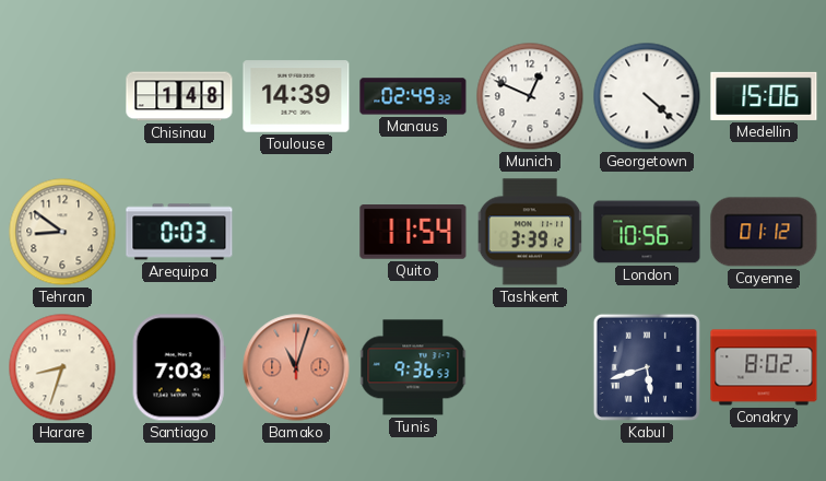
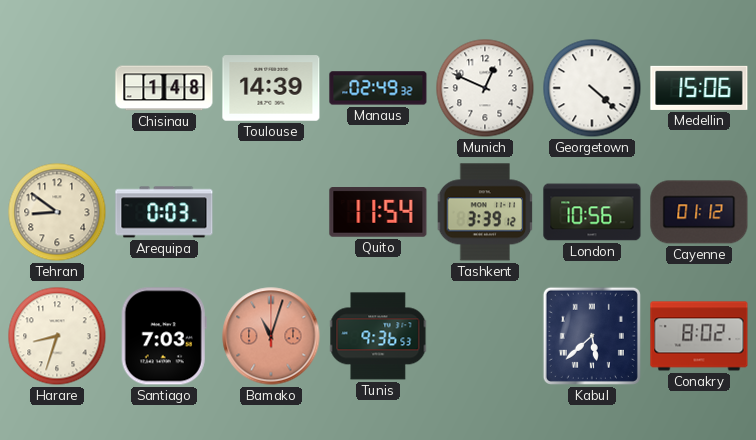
Kabul: 5:42 -> 5:38
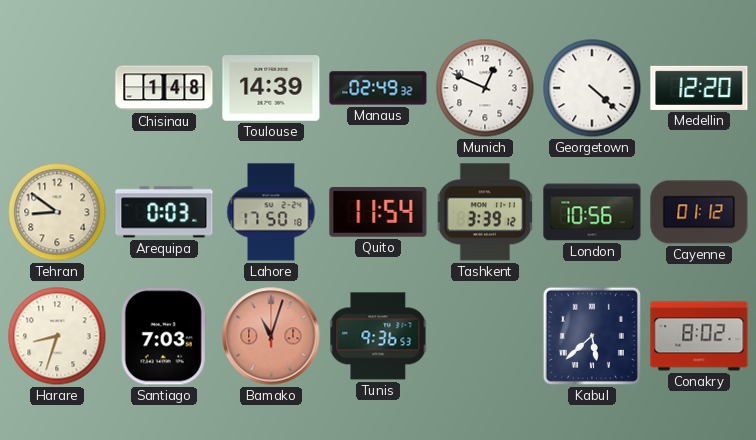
Medellin: 15:06 -> 12:20
Lahore: none -> 17:50
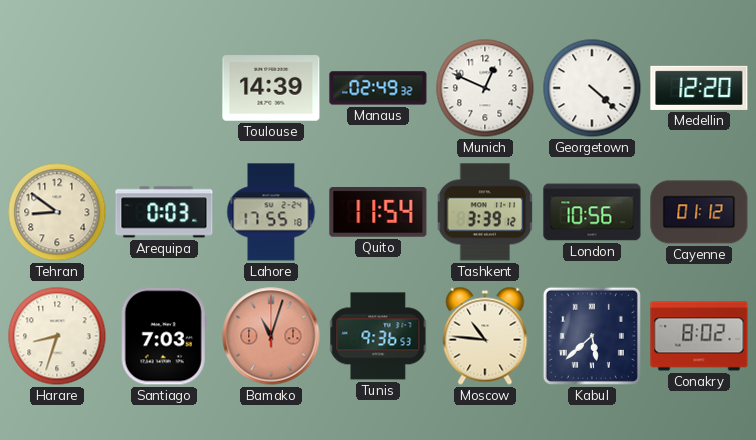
Chisinau: 1:48 -> none
Lahore: 17:50 -> 17:55
Moscow: none -> 10:46
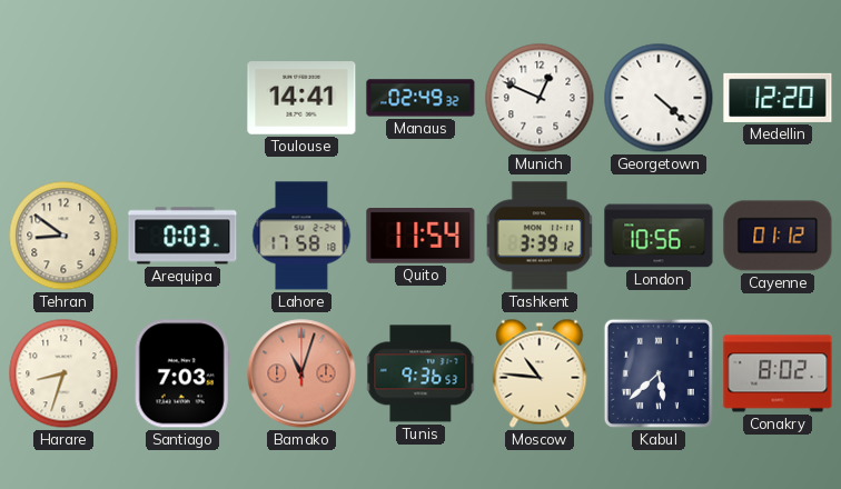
Toulouse: 14:39 -> 14:41
Lahore: 17:55 -> 17:58
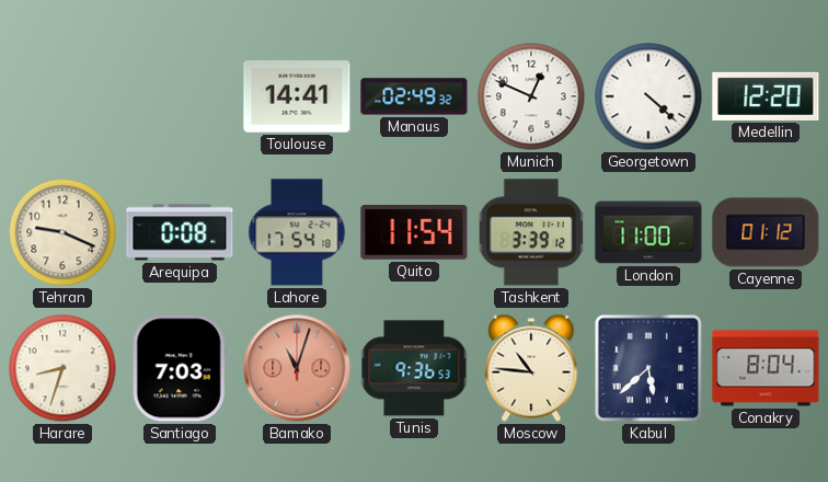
Tehran: 8:51 -> 9:19
Arequipa: 0:03 -> 0:08
Lahore: 17:58 -> 17:54
London: 10:56 -> 11:00
Conakry: 8:02 -> 8:04
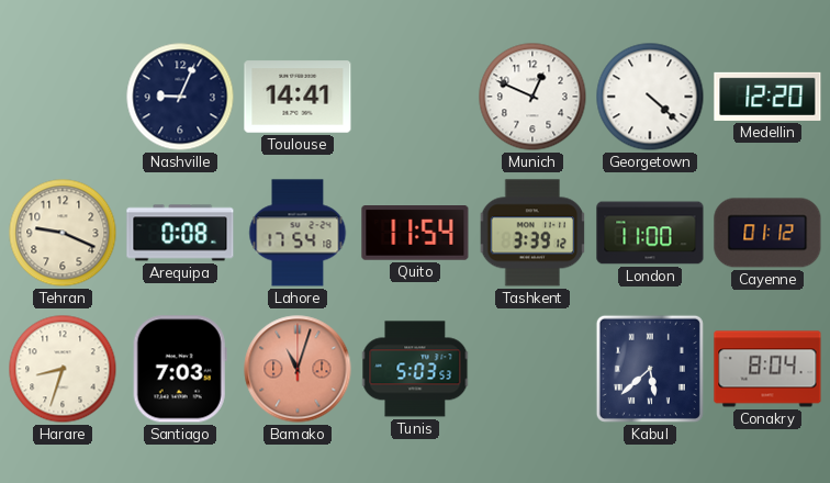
Nashville: none -> 9:04
Manaus: 02:49 -> none
Tunis: 9:36 -> 5:03
Moscow: 10:46 -> none
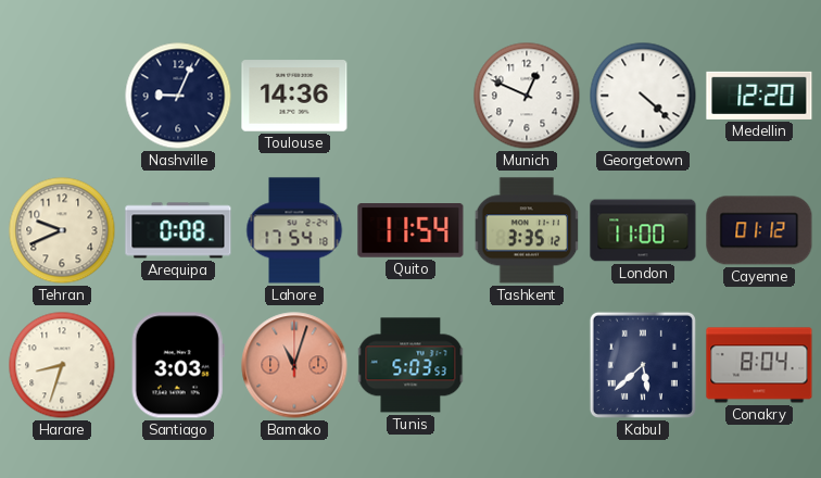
Toulouse: 14:41 -> 14:36
Tehran: 9:19 -> 9:41
Tashkent: 3:39 -> 3:35
Santiago: 7:03 -> 3:03
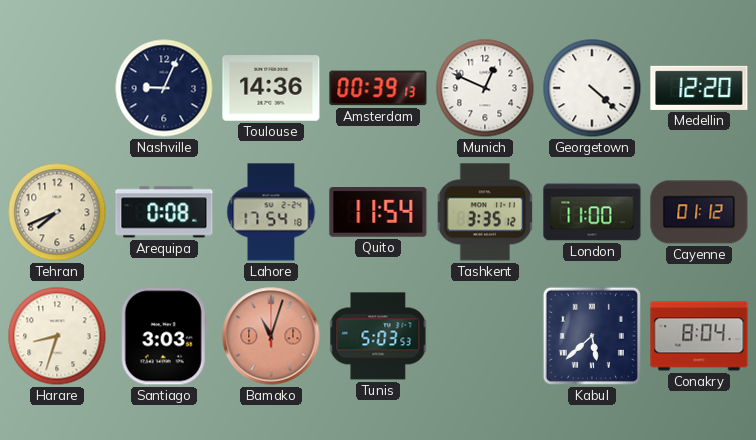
Amsterdam: none -> 00:39
Tehran: 9:41 -> 7:41
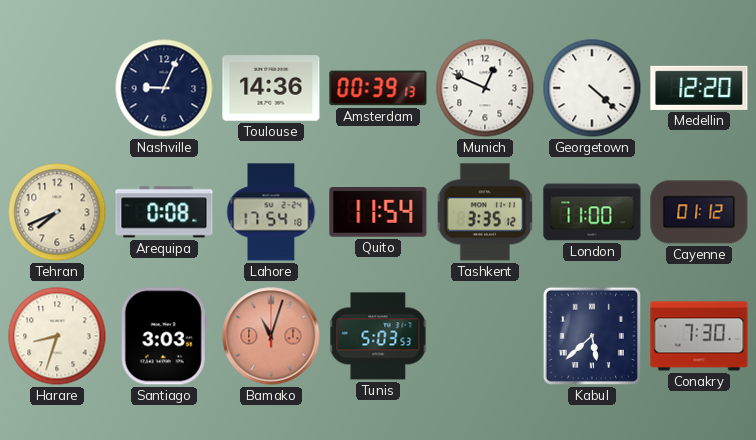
Conakry: 8:04 -> 7:30
